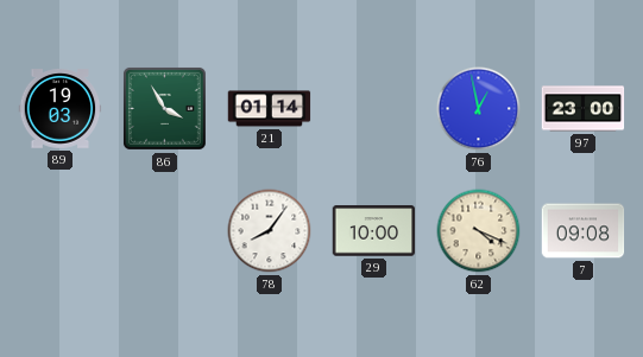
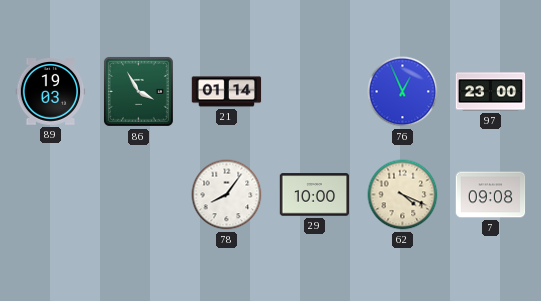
76: 12:58 -> 12:56
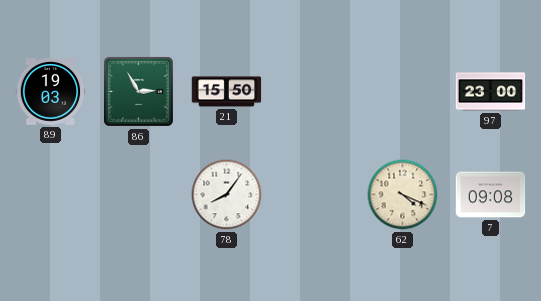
86: 3:55 -> 2:55
21: 01:14 -> 15:50
76: 12:56 -> none
29: 10:00 -> none
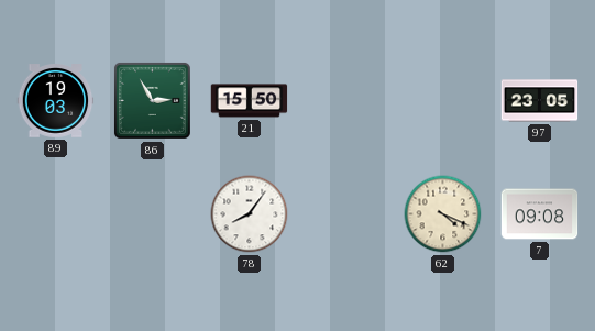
97: 23:00 -> 23:05
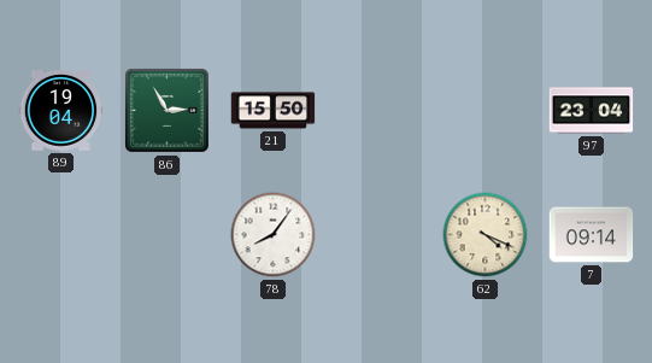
89: 19:03 -> 19:04
97: 23:05 -> 23:04
7: 09:08 -> 09:14
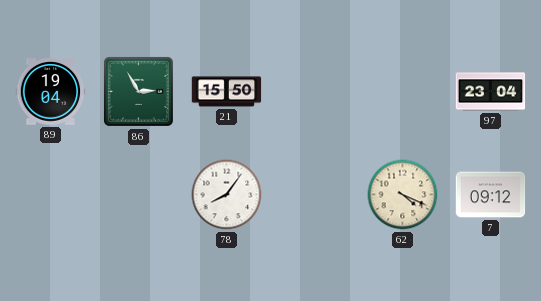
7: 09:14 -> 09:12
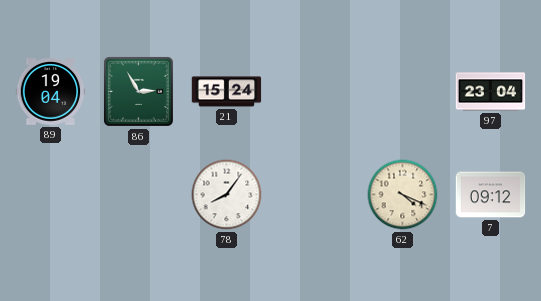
21: 15:50 -> 15:24
